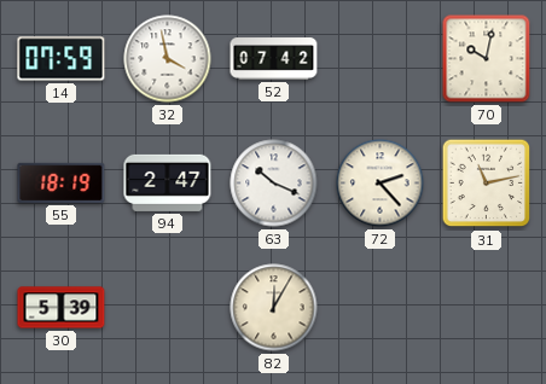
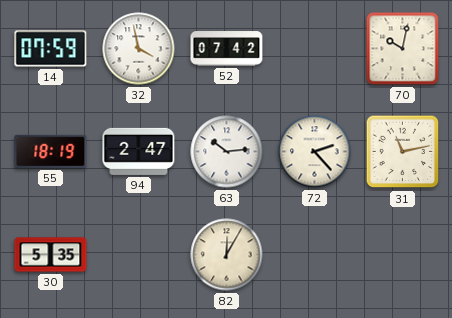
63: 10:19 -> 10:14
30: 5:39 -> 5:35
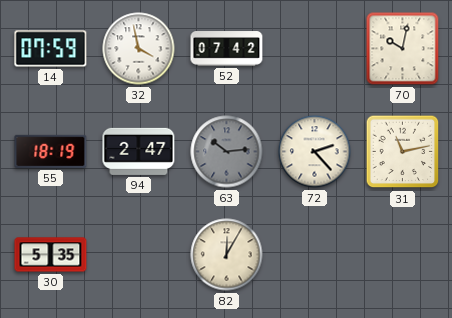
63 dial: white -> grey
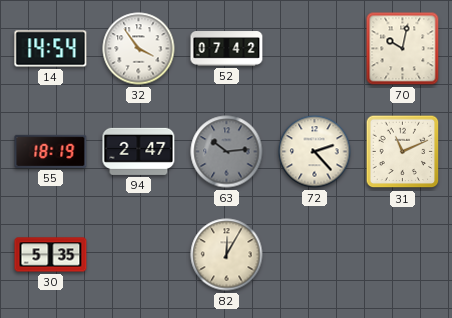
14: 07:59 -> 14:54
32: 3:58 -> 3:54
31: 11:13 -> 11:11
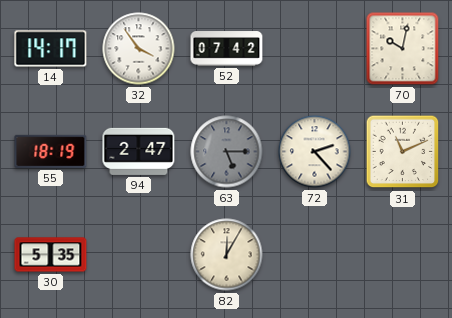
14: 14:54 -> 14:17
63: 10:14 -> 5:15
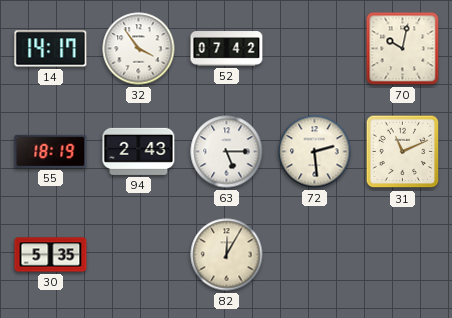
94: 2:47 -> 2:43
63 dial: grey -> white
72: 2:23 -> 2:29
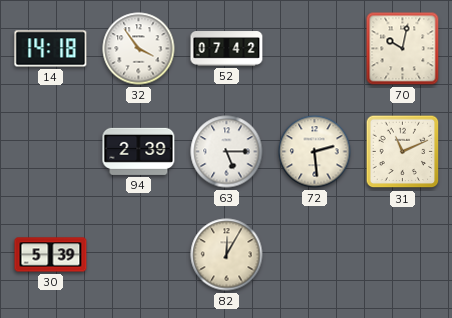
14: 14:17 -> 14:18
55: 18:19 -> none
94: 2:43 -> 2:39
30: 5:35 -> 5:39
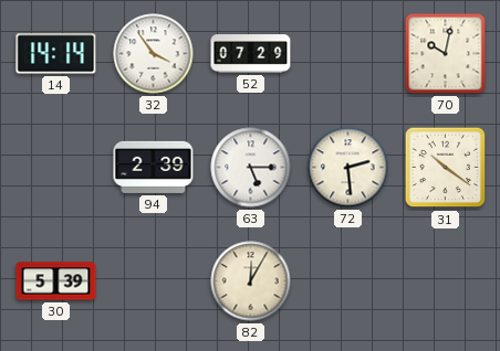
14: 14:18 -> 14:14
52: 07:42 -> 07:29
31: 11:11 -> 10:21
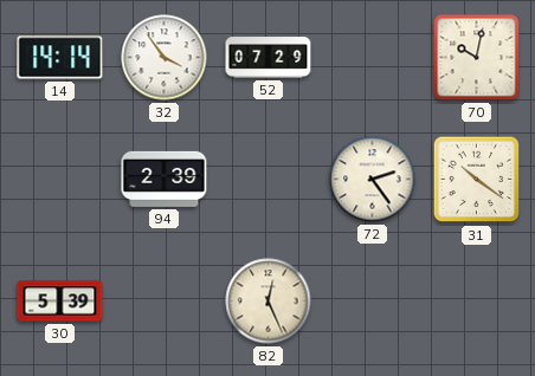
63: 5:15 -> none
72: 2:29 -> 2:24
82: 12:05 -> 12:26
